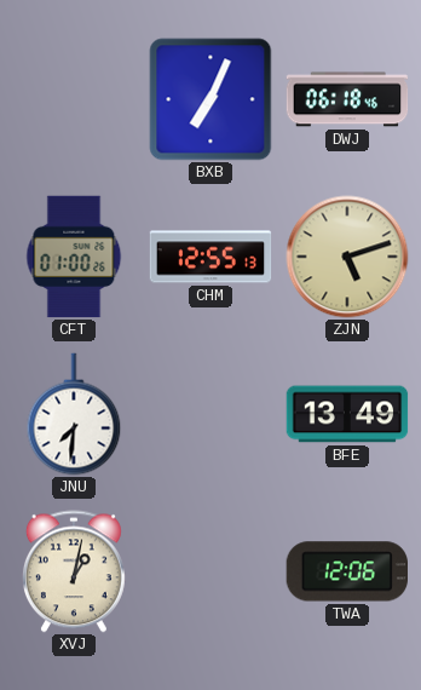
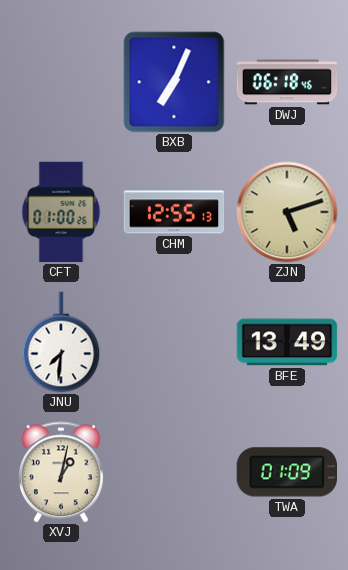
TWA: 12:06 -> 01:09
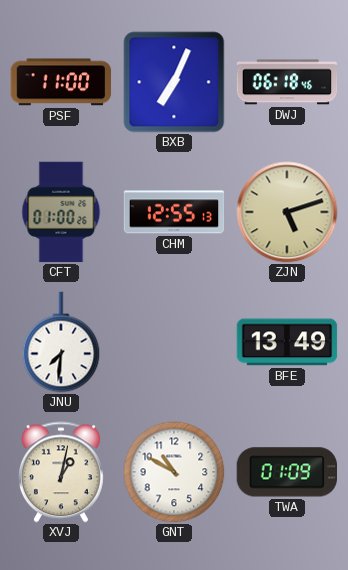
PSF: none -> 11:00
GNT: none -> 10:50
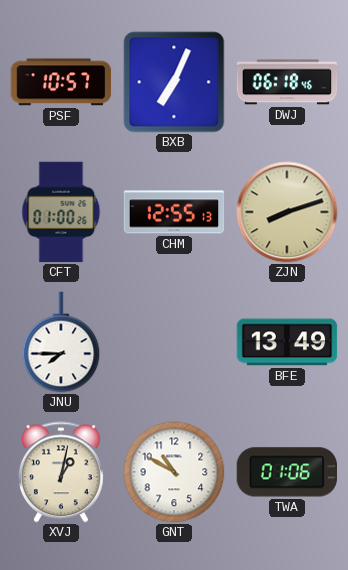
PSF: 11:00 -> 10:57
ZJN: 5:12 -> 8:12
JNU: 7:31 -> 7:45
TWA: 01:09 -> 01:06
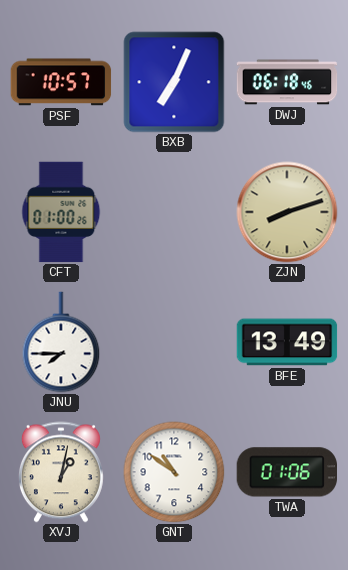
CHM: 12:55 -> none
GNT: 10:50 -> 10:51
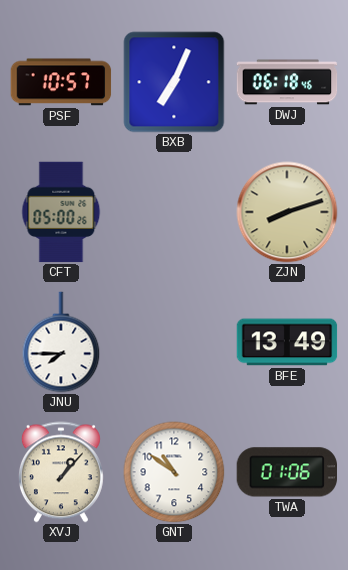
CFT: 01:00 -> 05:00
XVJ: 1:02 -> 1:07
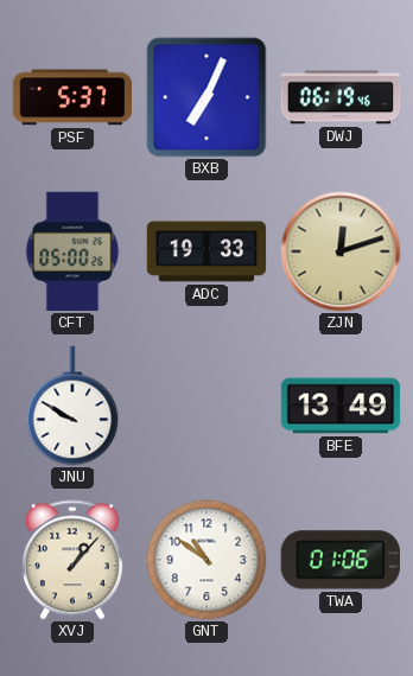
PSF: 10:57 -> 5:37
DWJ: 06:18 -> 06:19
ADC: none -> 19:33
ZJN: 8:12 -> 12:12
JNU: 7:45 -> 9:50
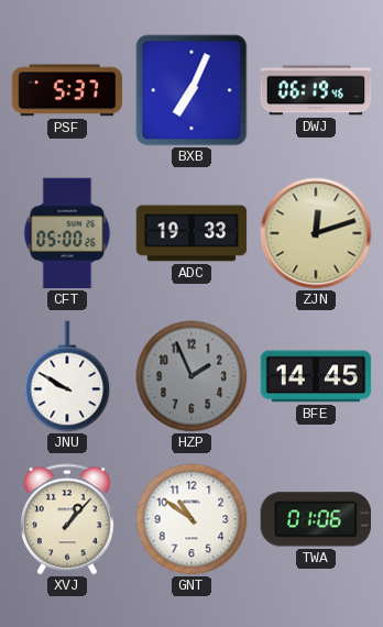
HZP: none -> 1:56
BFE: 13:49 -> 14:45
